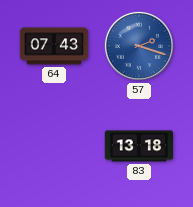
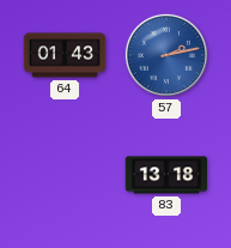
64: 07:43 -> 01:43
57: 2:18 -> 2:13
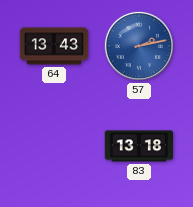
64: 01:43 -> 13:43
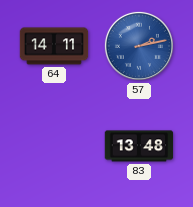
64: 13:43 -> 14:11
83: 13:18 -> 13:48
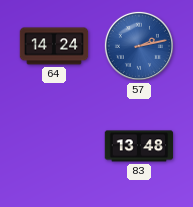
64: 14:11 -> 14:24
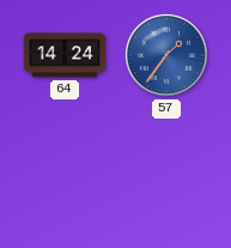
57: 2:13 -> 1:36
83: 13:48 -> none
